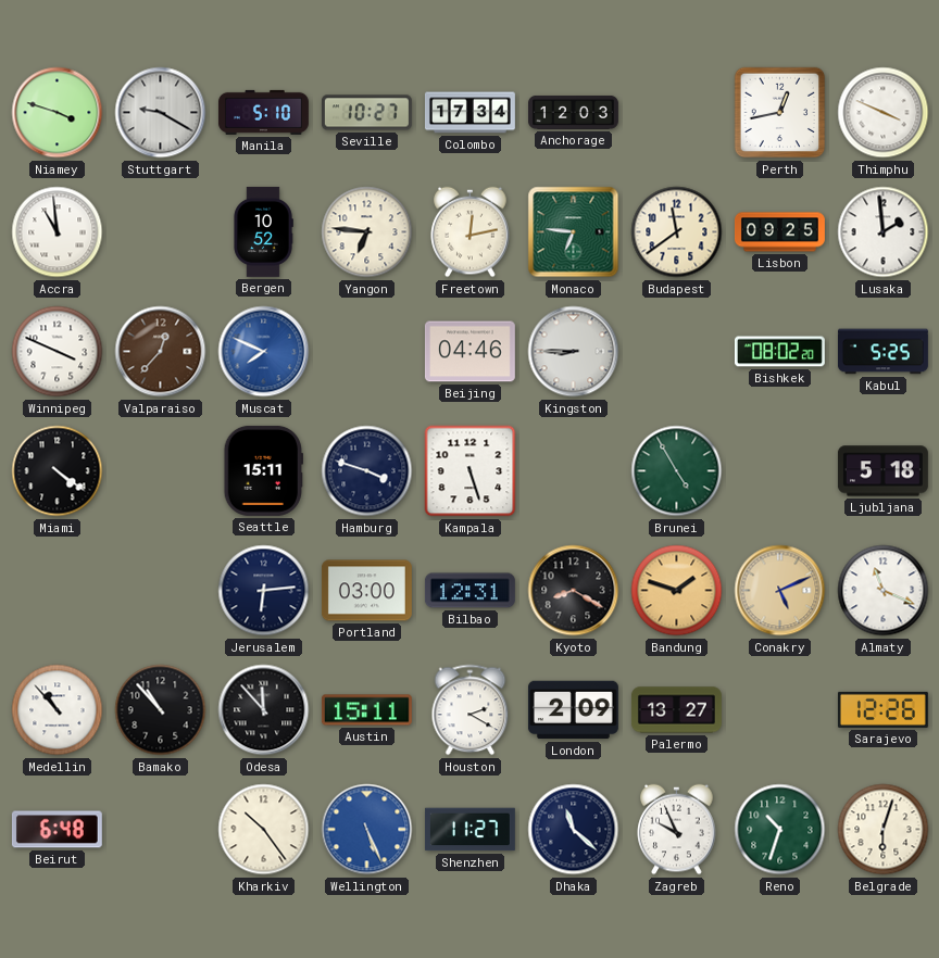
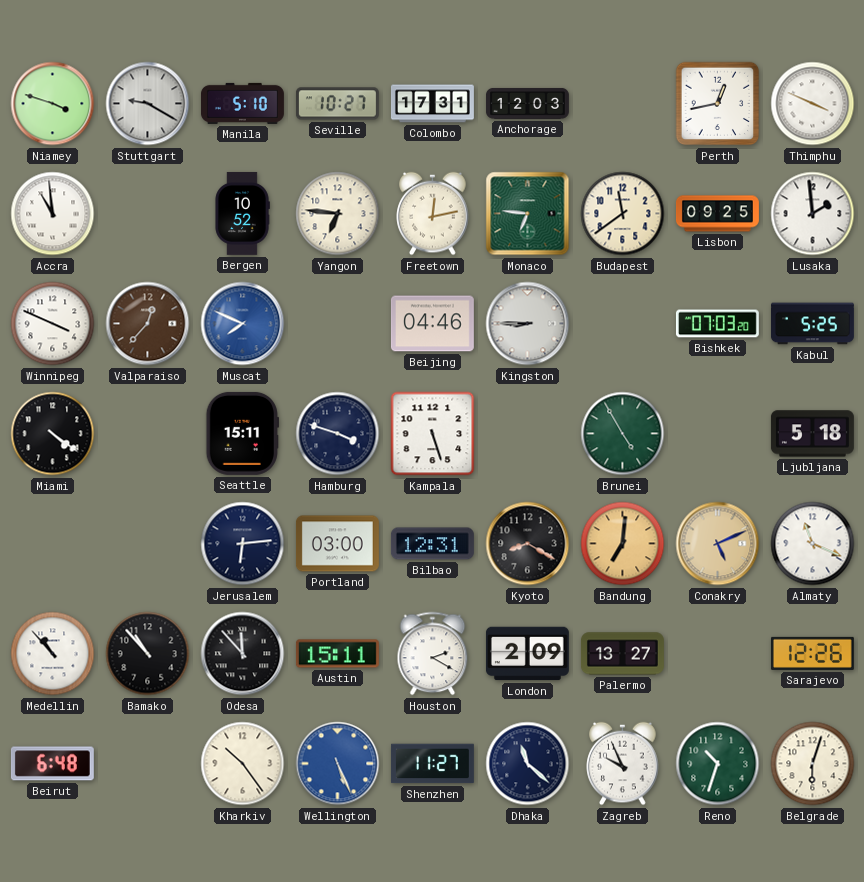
Colombo: 17:34 -> 17:31
Bishkek: 08:02 -> 07:03
Bandung: 1:48 -> 7:01
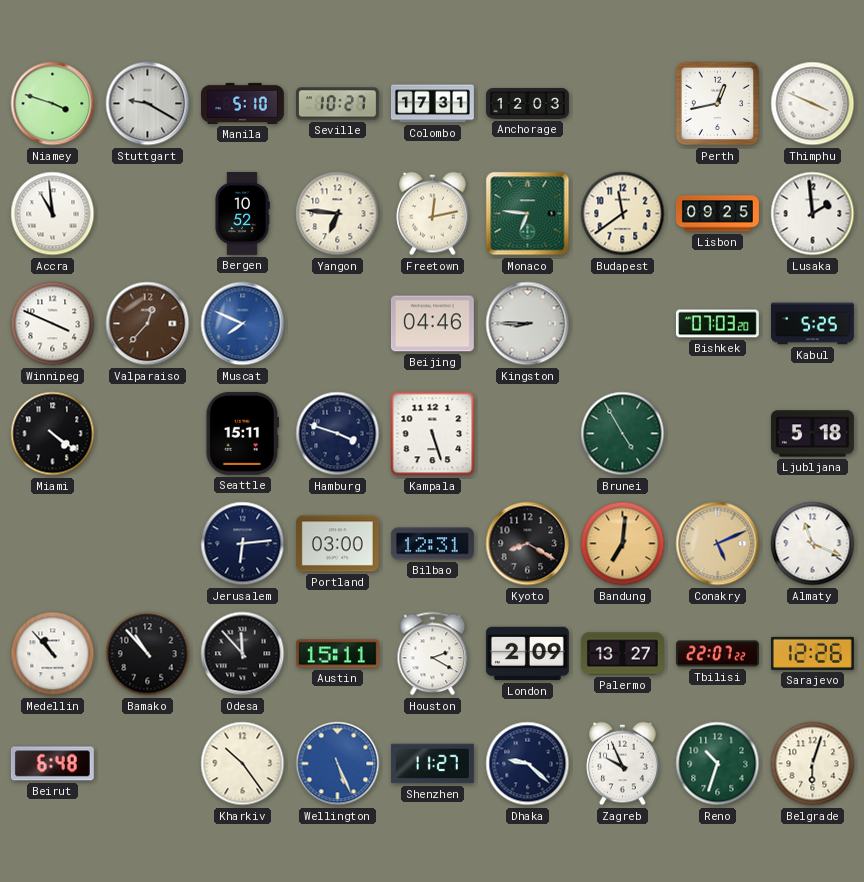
Tbilisi: none -> 22:07
Dhaka: 11:22 -> 9:22
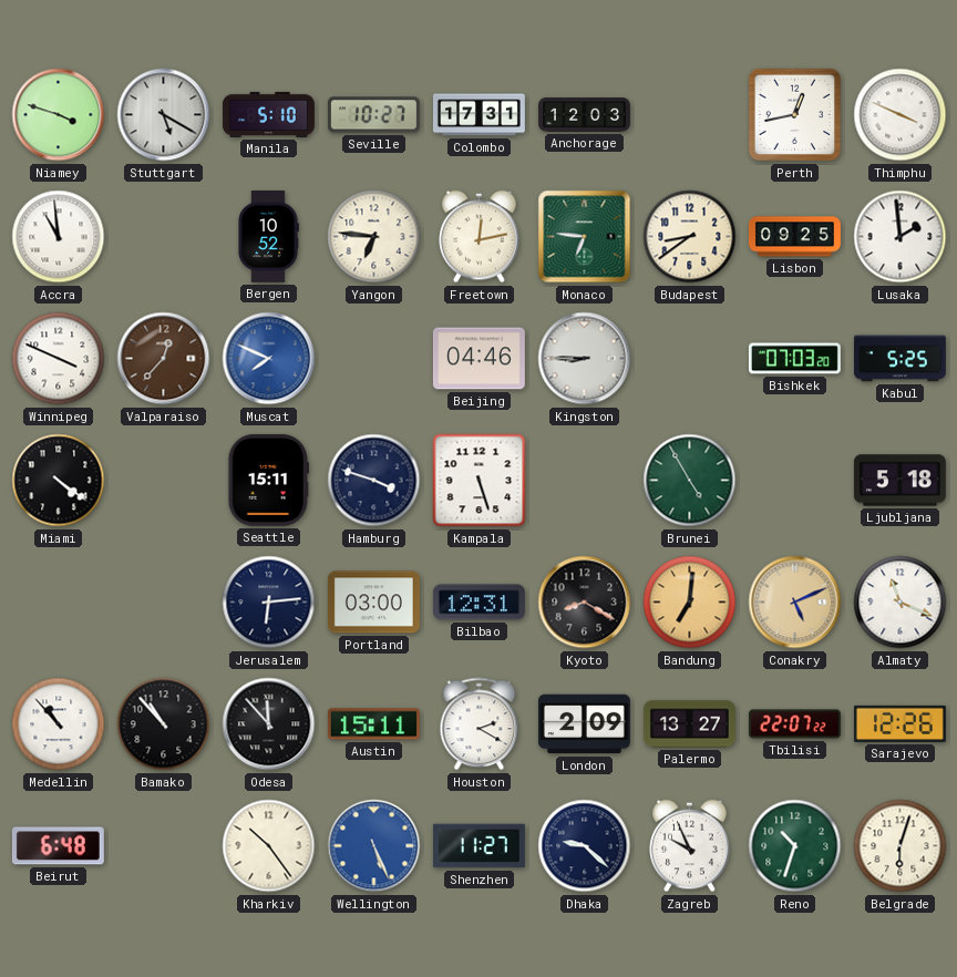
Stuttgart: 9:20 -> 5:20
Budapest: 11:39 -> 8:39
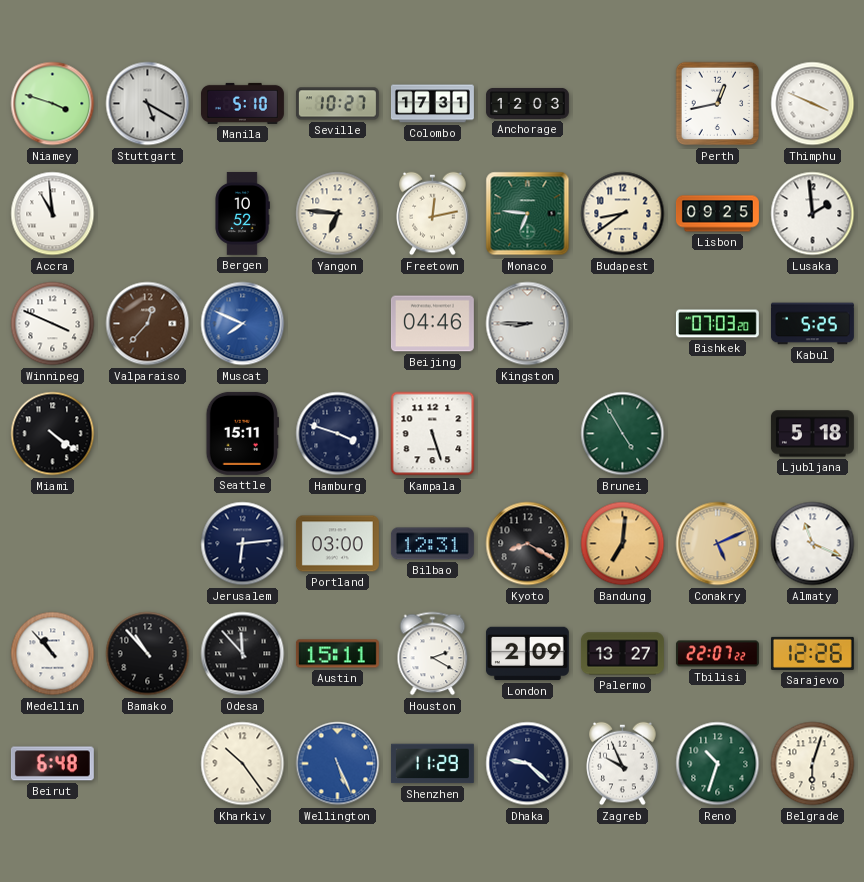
Shenzhen: 11:27 -> 11:29
